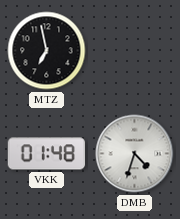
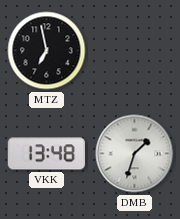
VKK: 01:48 -> 13:48
DMB: 4:33 -> 1:33
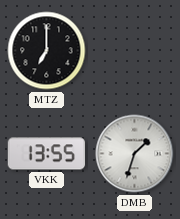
MTZ: 6:58 -> 7:00
VKK: 13:48 -> 13:55
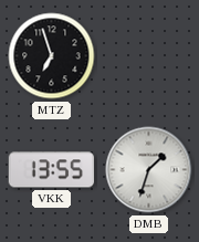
MTZ: 7:00 -> 6:57
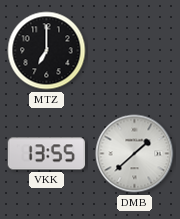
MTZ: 6:57 -> 7:00
DMB: 1:33 -> 1:38
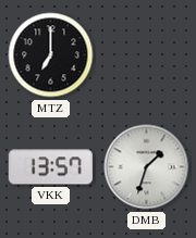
VKK: 13:55 -> 13:57
DMB: 1:38 -> 1:33
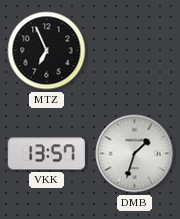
MTZ: 7:00 -> 6:56
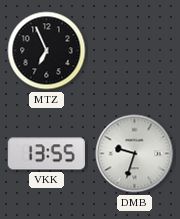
VKK: 13:57 -> 13:55
DMB: 1:33 -> 9:33
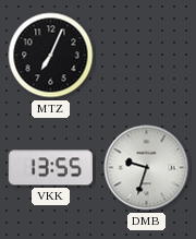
MTZ: 6:56 -> 7:04
